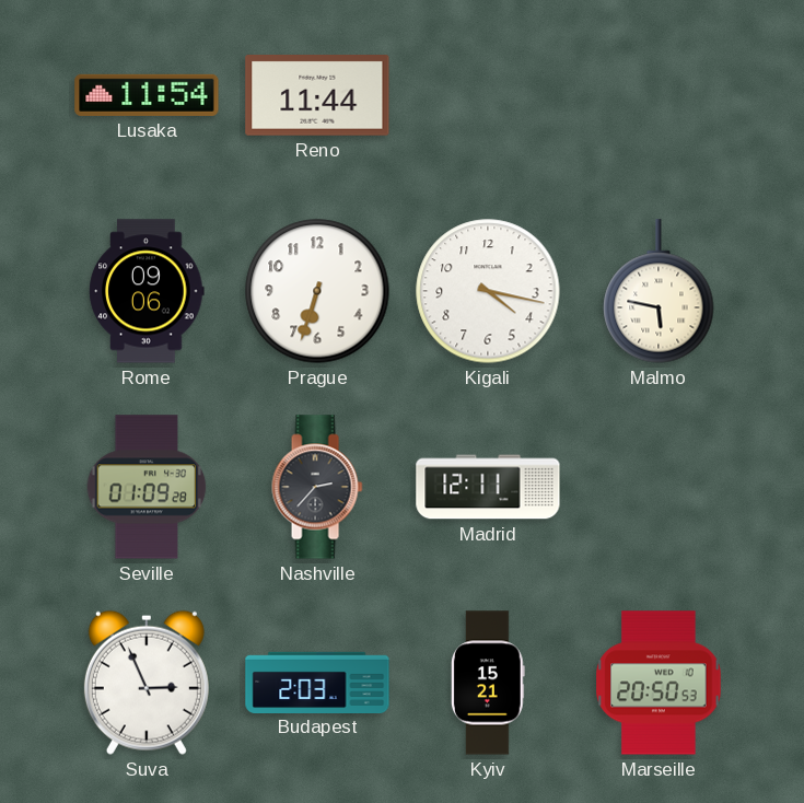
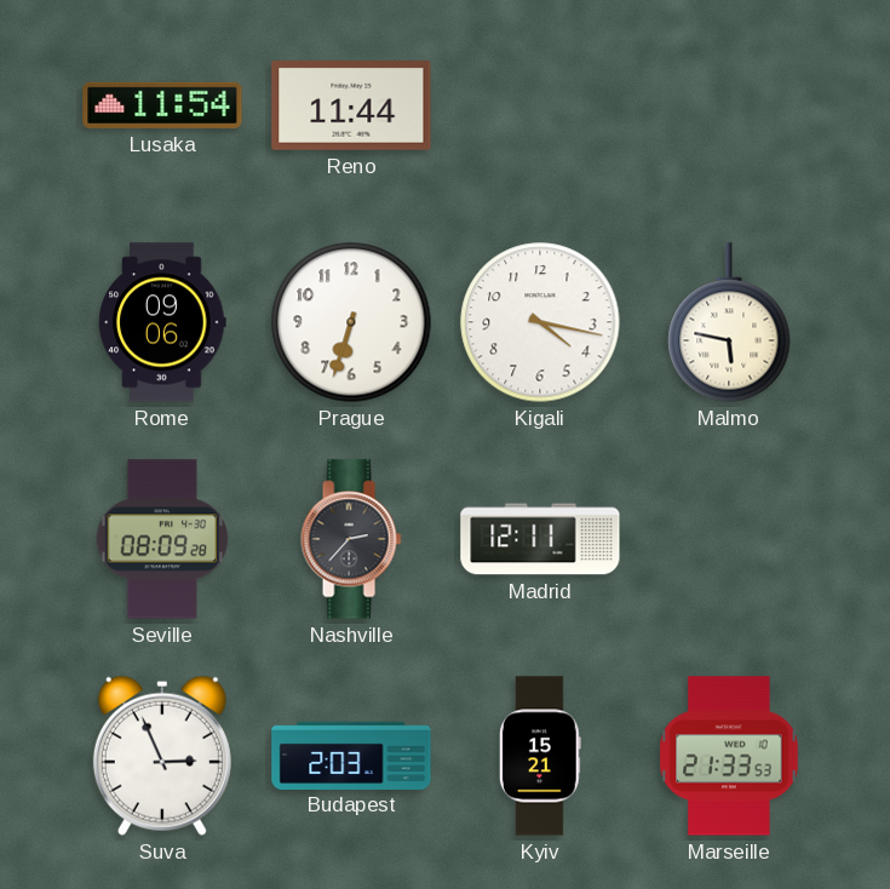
Seville: 01:09 -> 08:09
Marseille: 20:50 -> 21:33
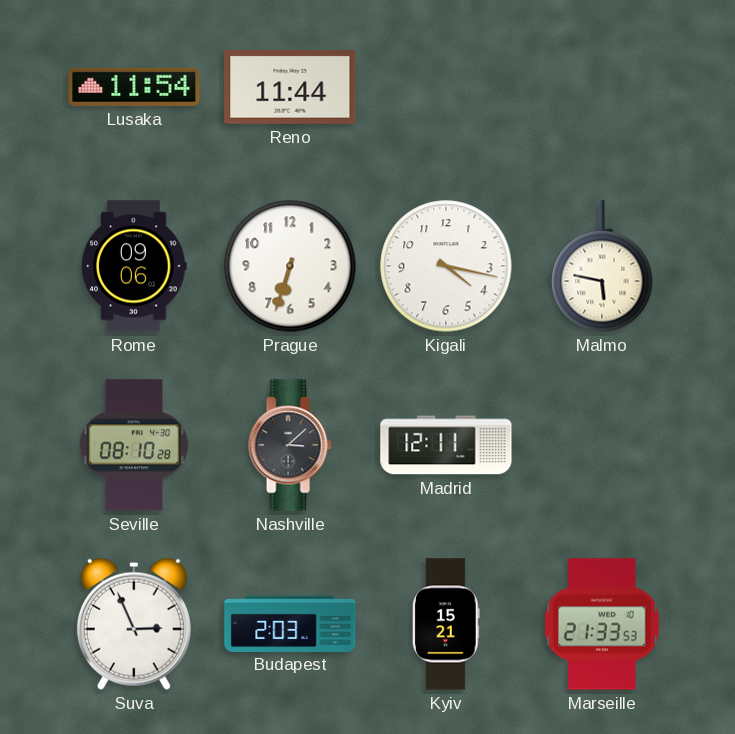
Seville: 08:09 -> 08:10
Nashville: 2:37 -> 3:08
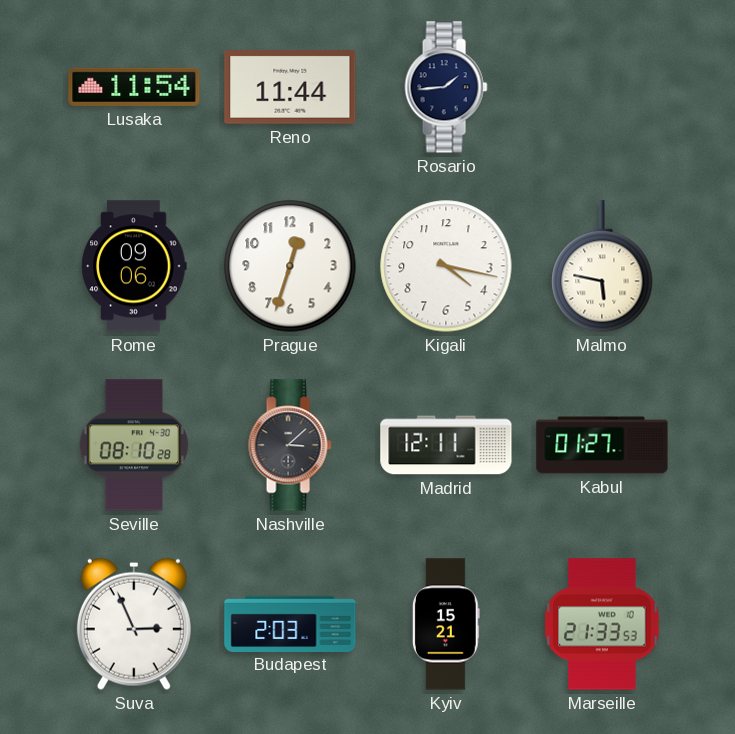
Rosario: none -> 1:44
Prague: 6:33 -> 12:33
Kabul: none -> 01:27
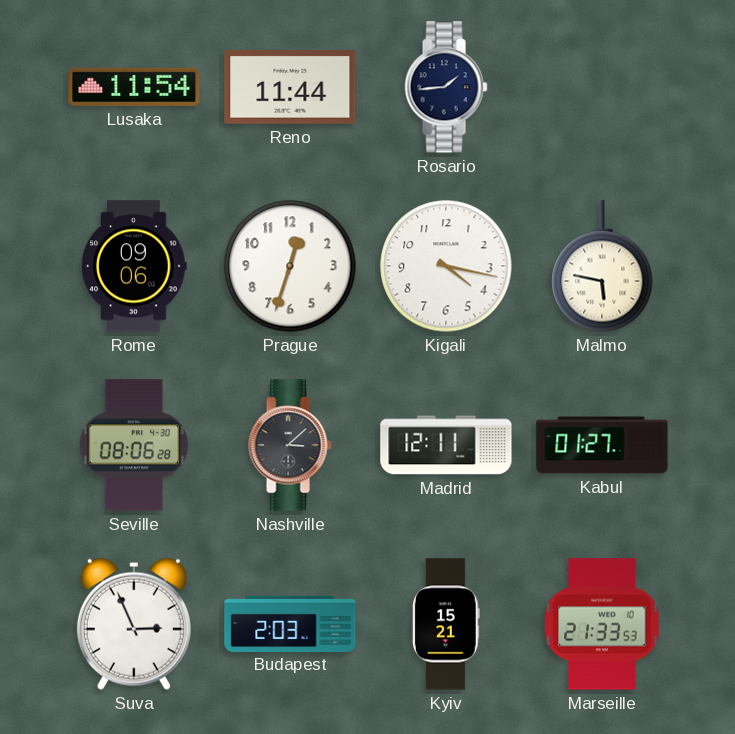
Seville: 08:10 -> 08:06
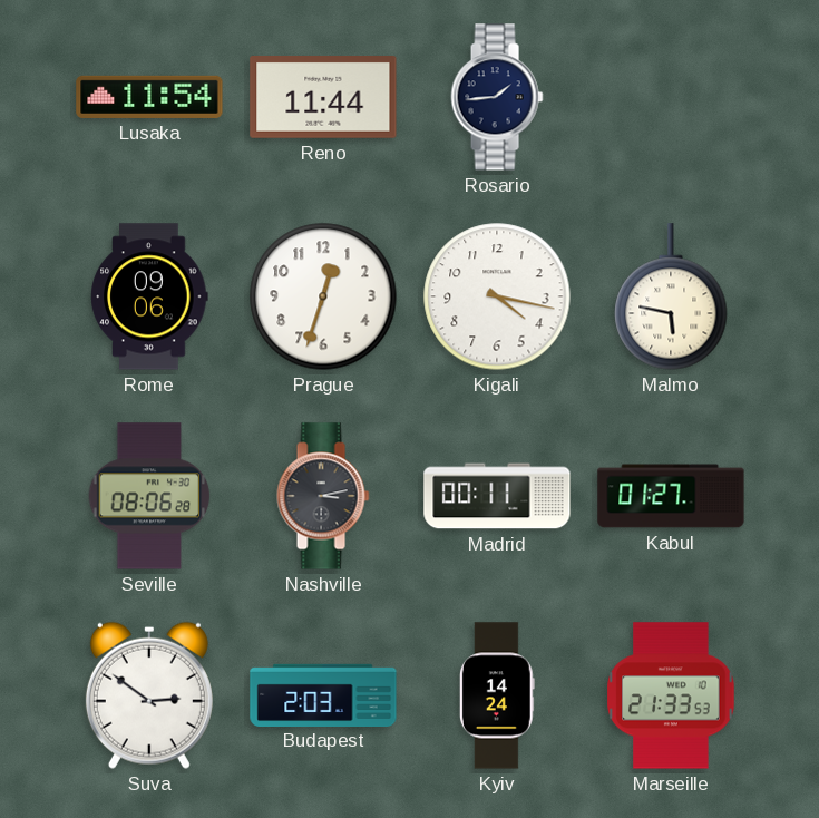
Nashville: 3:08 -> 3:13
Madrid: 12:11 -> 00:11
Suva: 2:56 -> 2:51
Kyiv: 15:21 -> 14:24
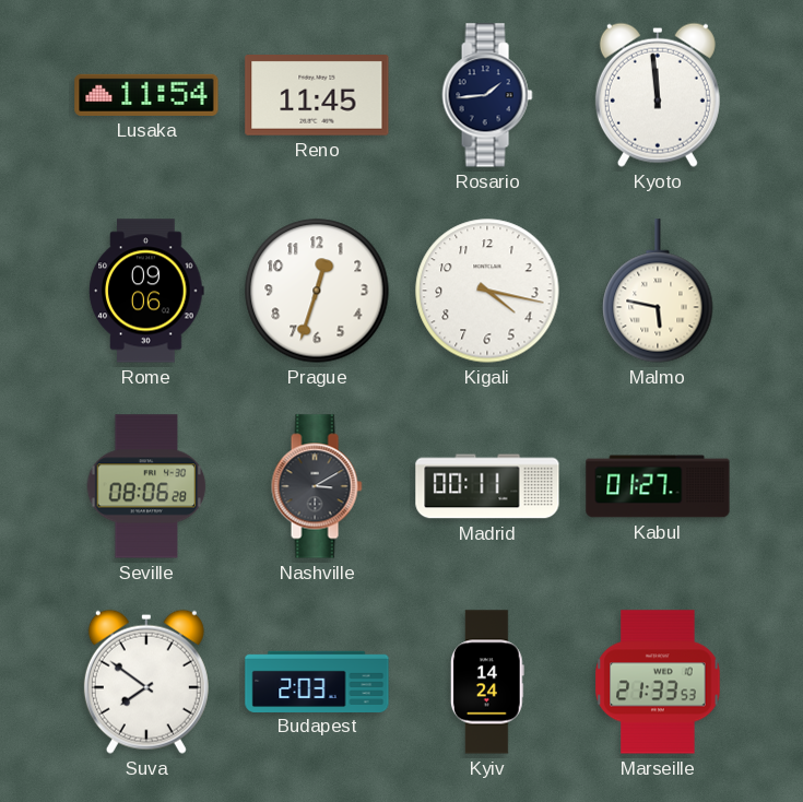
Reno: 11:44 -> 11:45
Kyoto: none -> 11:59
Nashville: 3:13 -> 3:10
Suva: 2:51 -> 7:51
